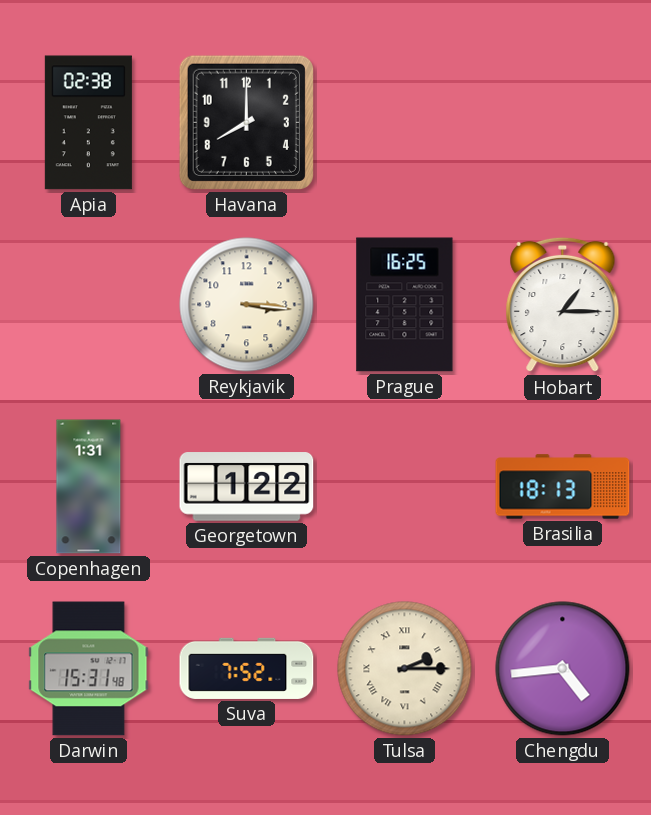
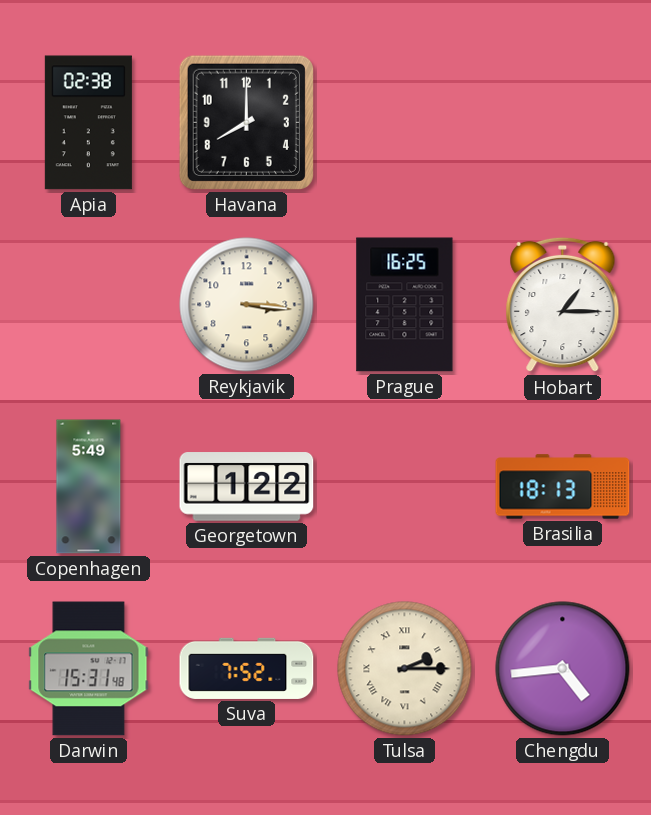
Copenhagen: 1:31 -> 5:49
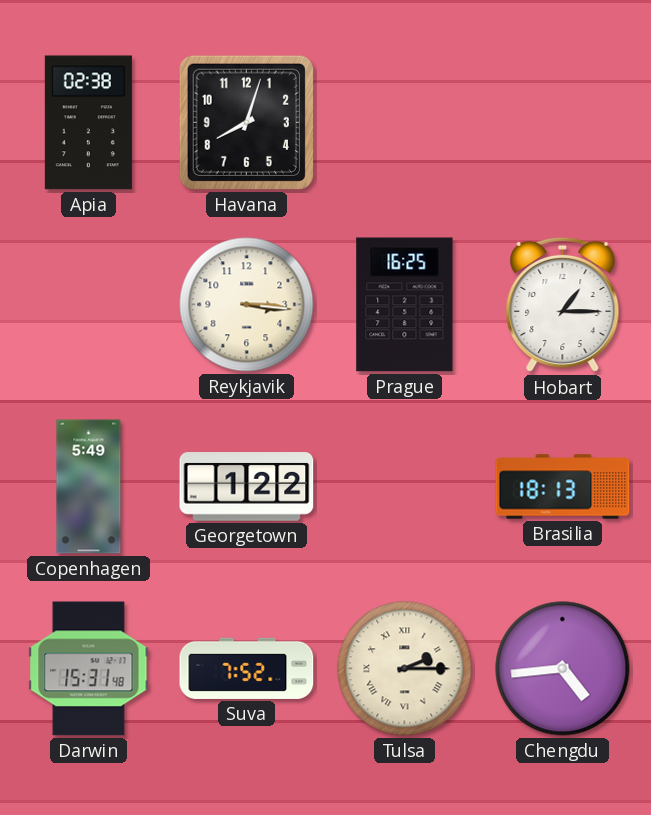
Havana: 8:00 -> 8:03
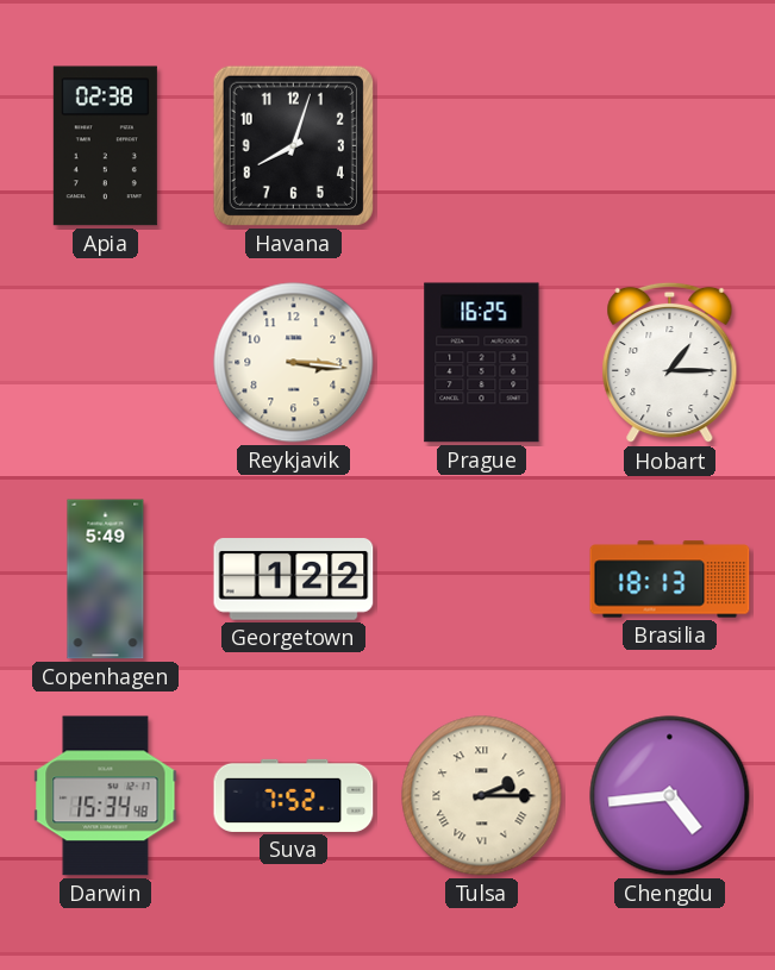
Darwin: 15:31 -> 15:34
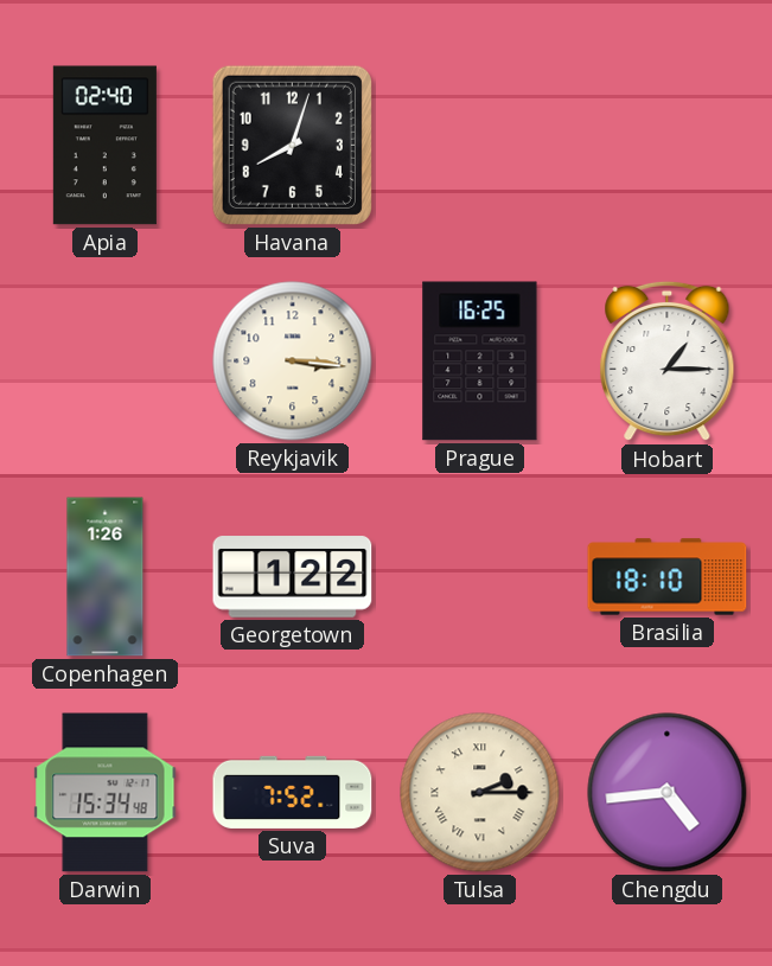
Apia: 02:38 -> 02:40
Copenhagen: 5:49 -> 1:26
Brasilia: 18:13 -> 18:10
